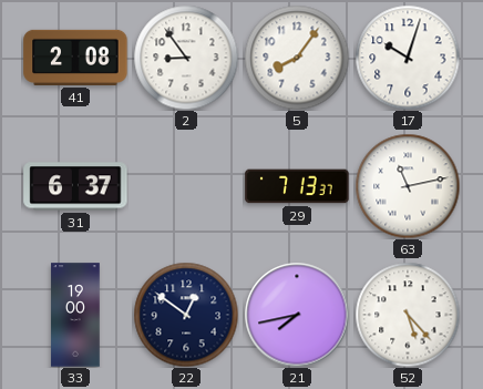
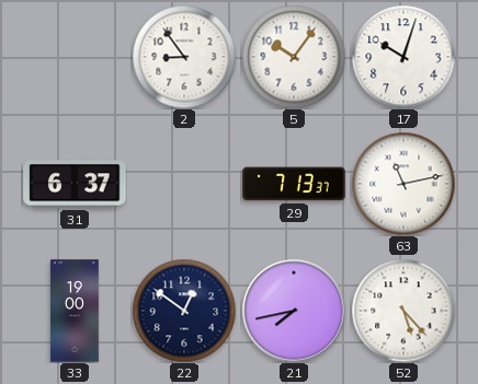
41: 2:08 -> none
5: 8:06 -> 10:06
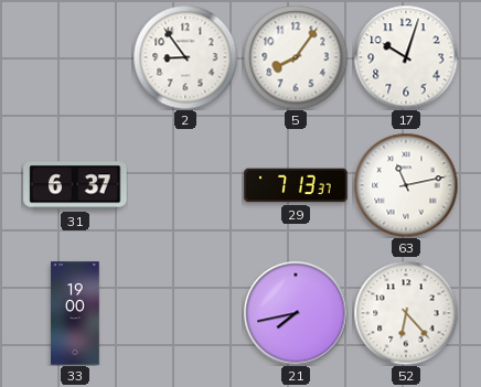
5: 10:06 -> 8:06
22: 12:51 -> none
52: 5:23 -> 6:23
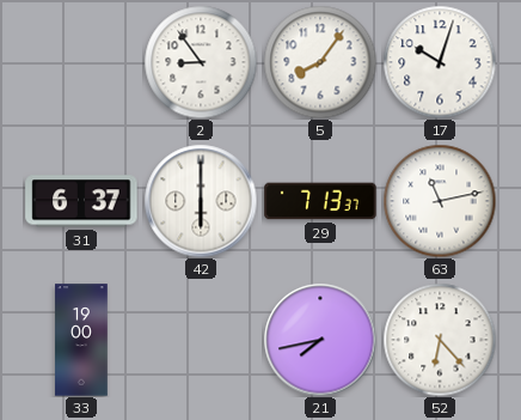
42: none -> 6:00
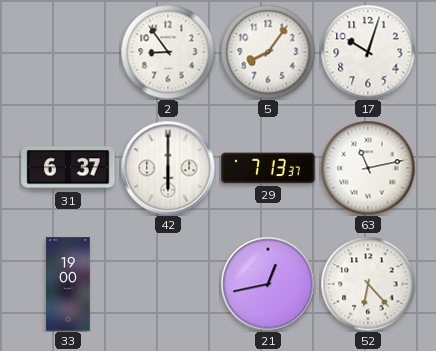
21: 7:43 -> 12:43
